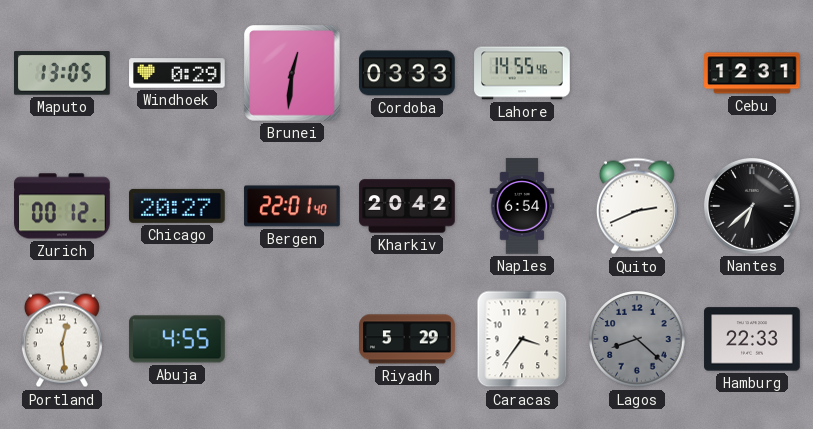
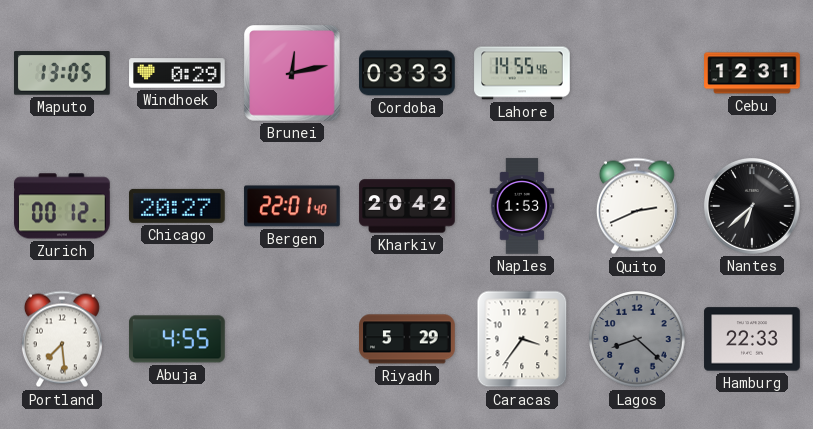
Brunei: 12:31 -> 12:13
Naples: 6:54 -> 1:53
Portland: 12:29 -> 7:29
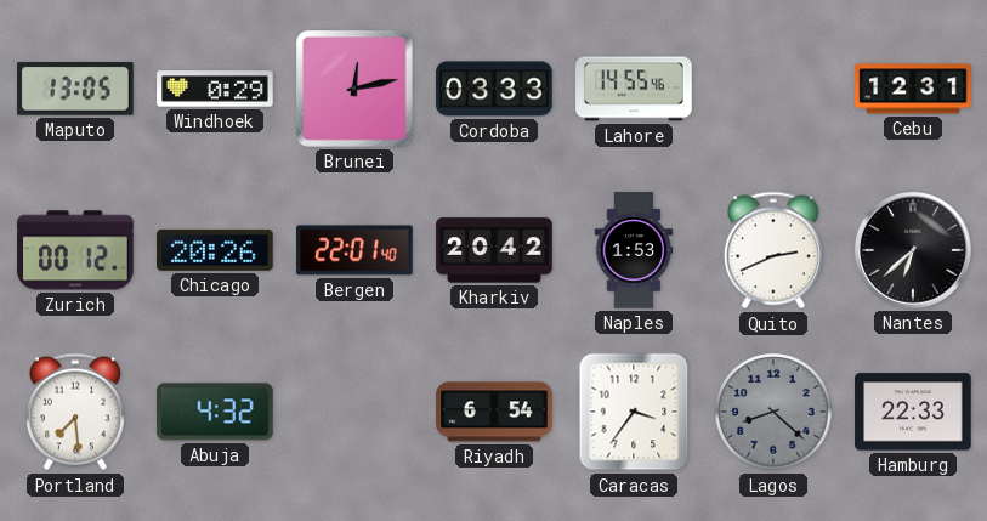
Chicago: 20:27 -> 20:26
Abuja: 4:55 -> 4:32
Riyadh: 5:29 -> 6:54
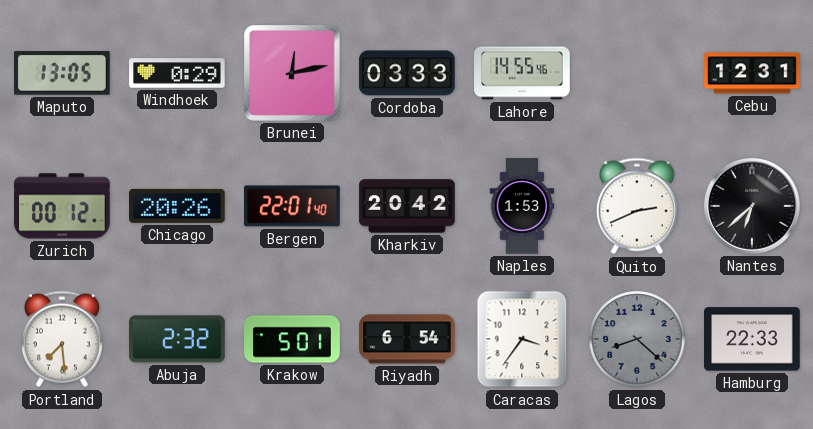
Abuja: 4:32 -> 2:32
Krakow: none -> 5:01
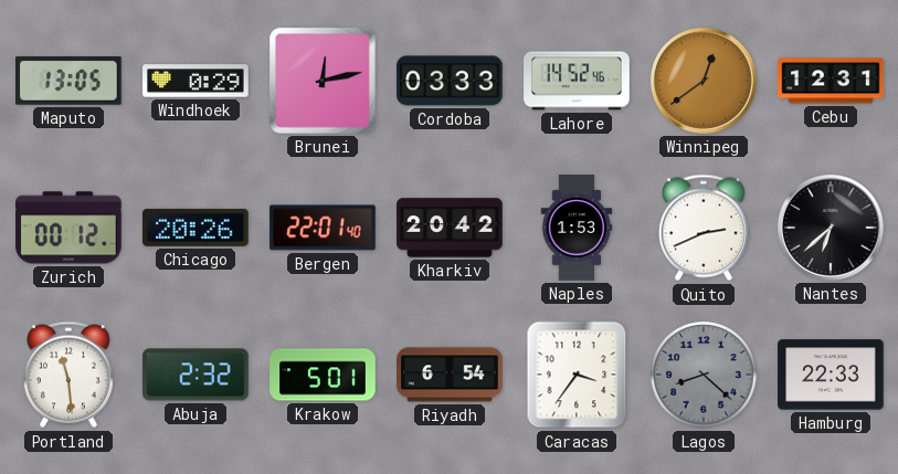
Lahore: 14:55 -> 14:52
Winnipeg: none -> 12:39
Portland: 7:29 -> 11:29
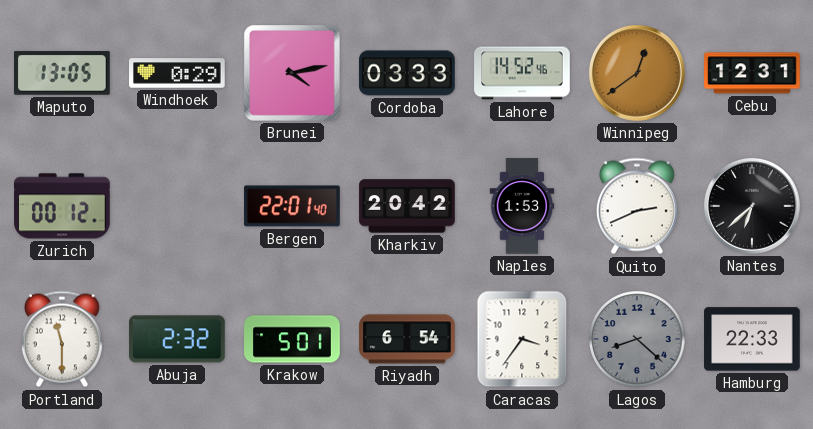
Brunei: 12:13 -> 4:13
Chicago: 20:26 -> none
Portland: 11:29 -> 11:30
